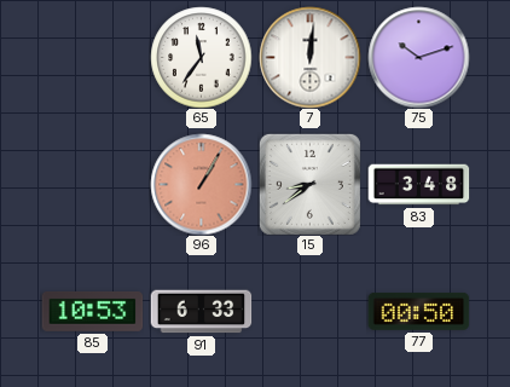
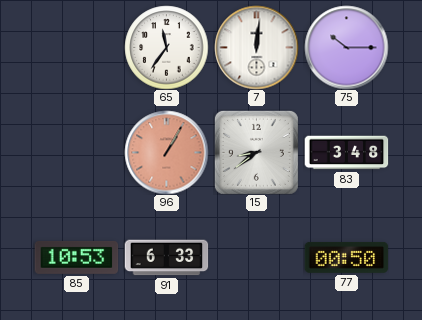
75: 10:12 -> 10:15
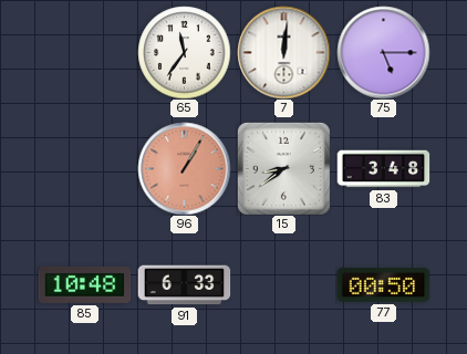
75: 10:15 -> 5:15
85: 10:53 -> 10:48
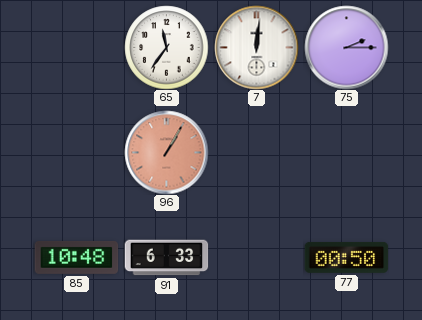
75: 5:15 -> 2:15
15: 8:39 -> none
83: 3:48 -> none
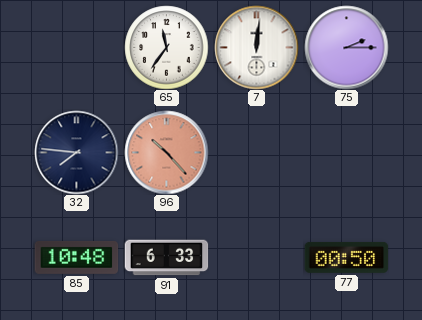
32: none -> 7:46
96: 1:05 -> 10:23
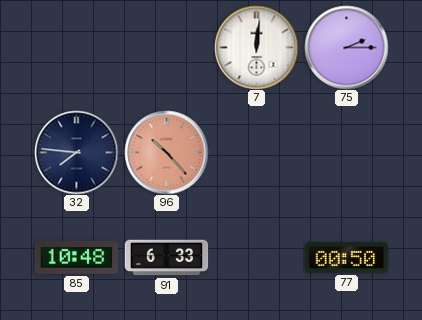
65: 11:36 -> none
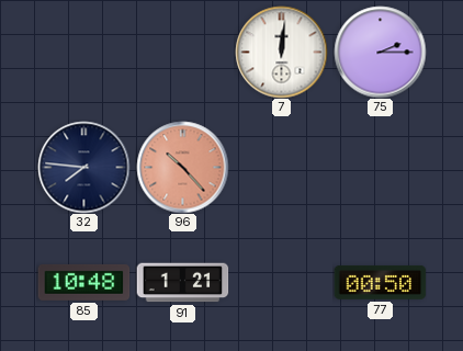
91: 6:33 -> 1:21
